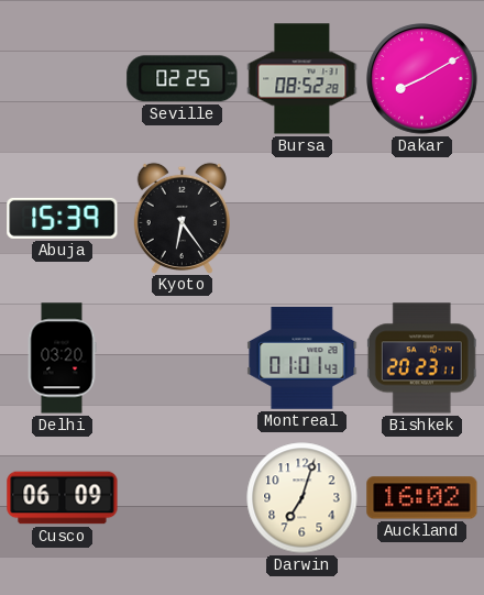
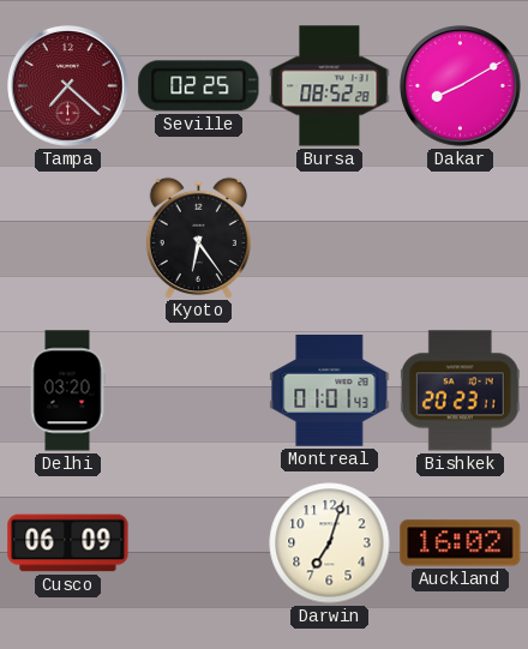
Tampa: none -> 7:22
Abuja: 15:39 -> none
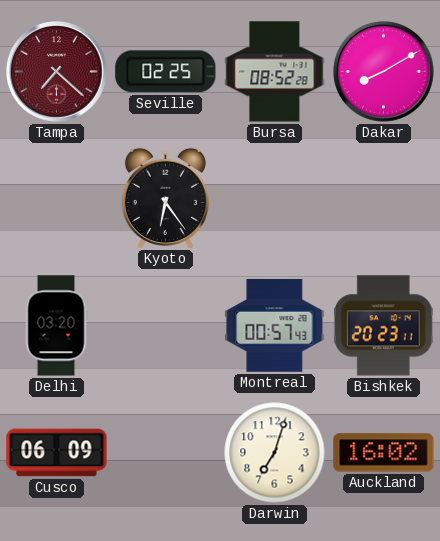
Montreal: 01:01 -> 00:57
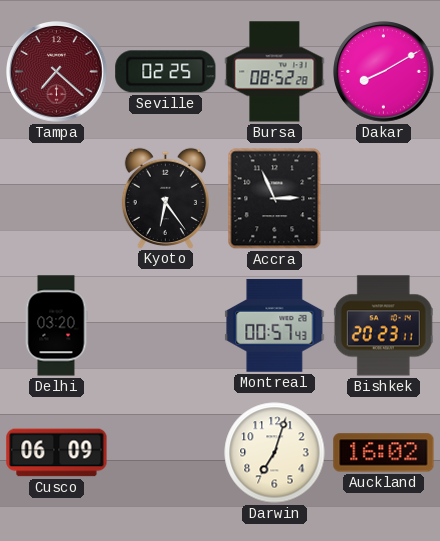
Accra: none -> 2:56
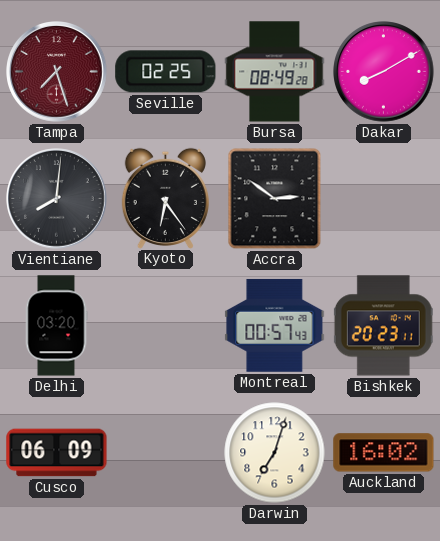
Tampa: 7:22 -> 7:27
Bursa: 08:52 -> 08:49
Vientiane: none -> 8:01
Accra: 2:56 -> 2:51
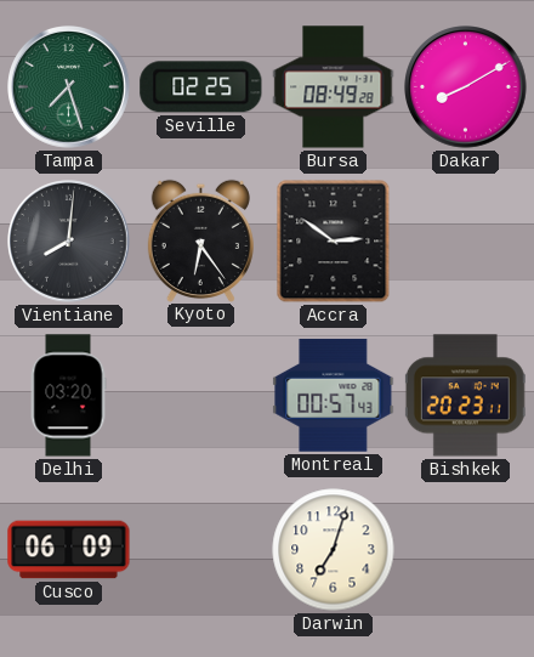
Tampa dial: burgundy -> green
Auckland: 16:02 -> none
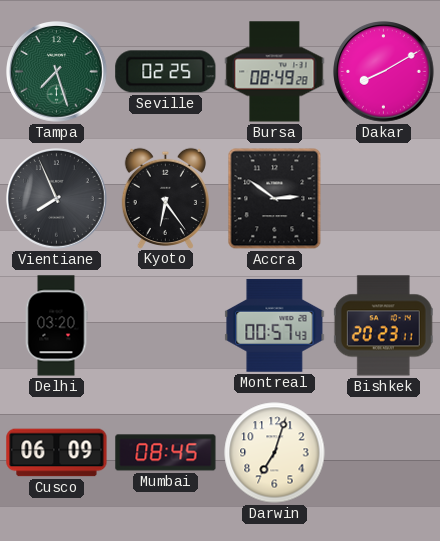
Vientiane: 8:01 -> 7:56
Mumbai: none -> 08:45
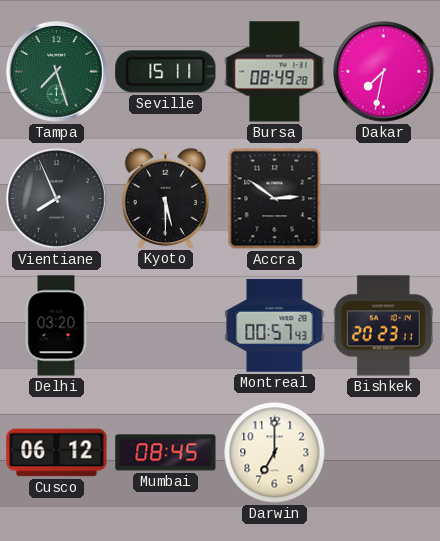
Seville: 02:25 -> 15:11
Dakar: 8:10 -> 7:32
Kyoto: 6:24 -> 5:30
Cusco: 06:09 -> 06:12
Darwin: 7:03 -> 7:00
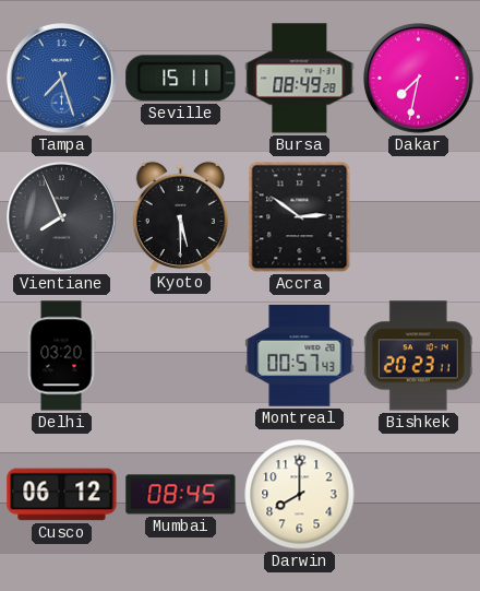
Tampa dial: green -> blue
Darwin: 7:00 -> 8:00
